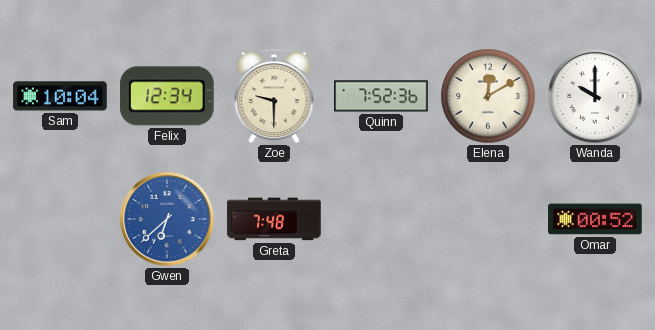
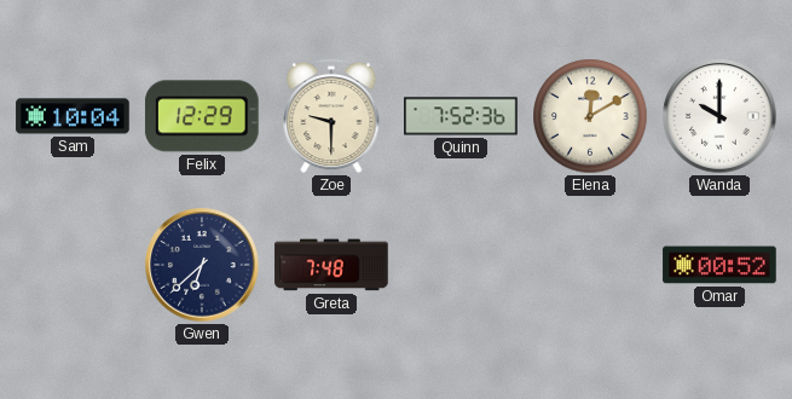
Felix: 12:34 -> 12:29
Gwen dial: blue -> navy
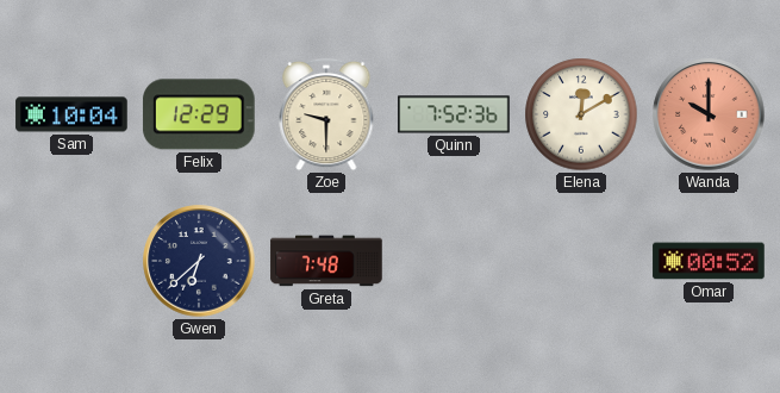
Wanda dial: white -> salmon
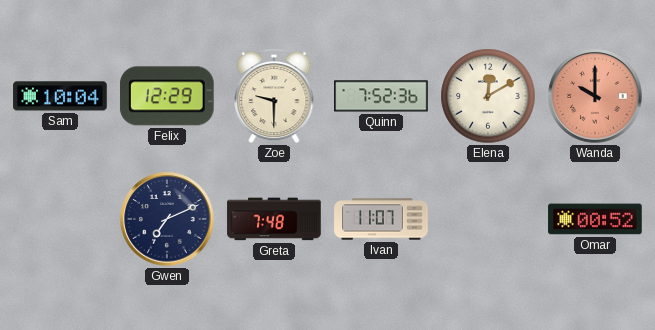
Gwen: 6:38 -> 7:11
Ivan: none -> 11:07
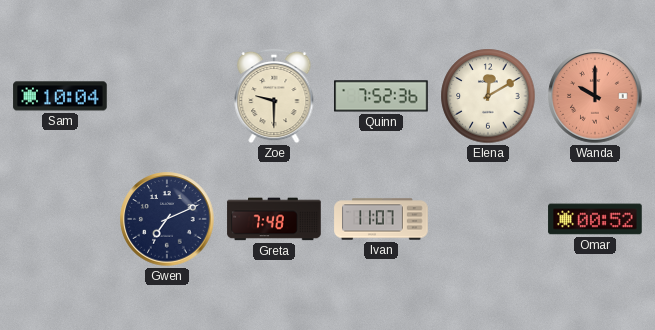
Felix: 12:29 -> none
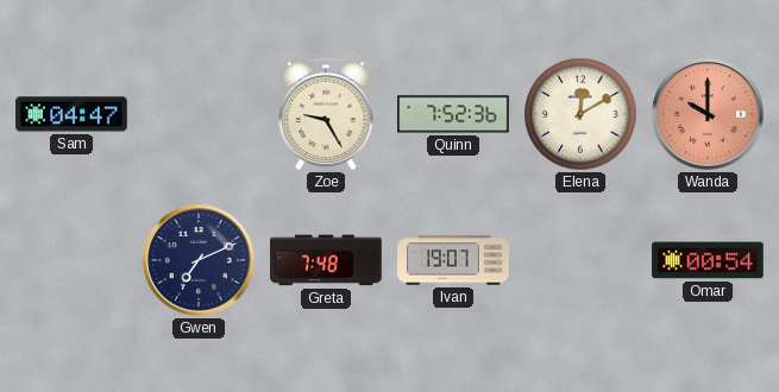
Sam: 10:04 -> 04:47
Zoe: 9:30 -> 9:25
Ivan: 11:07 -> 19:07
Omar: 00:52 -> 00:54
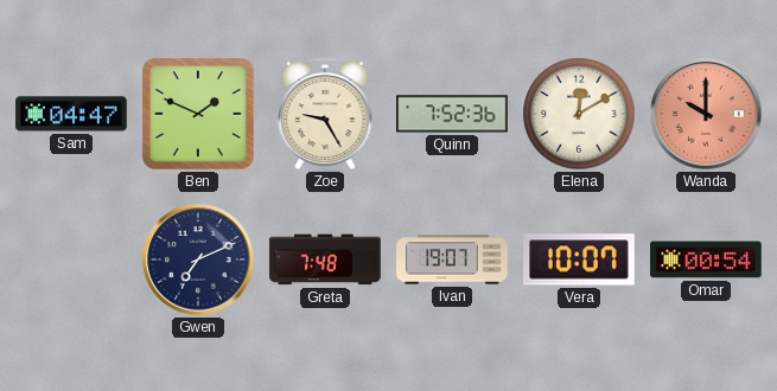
Ben: none -> 1:49
Vera: none -> 10:07
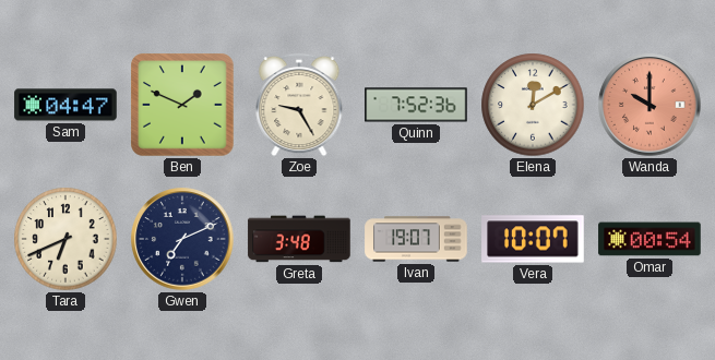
Tara: none -> 6:41
Greta: 7:48 -> 3:48
